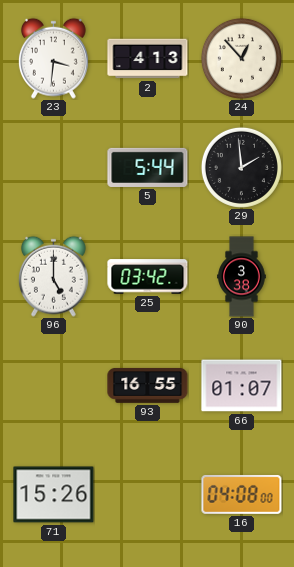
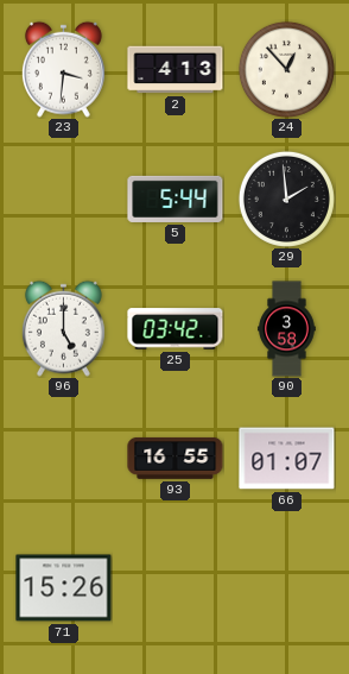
90: 3:38 -> 3:58
16: 04:08 -> none
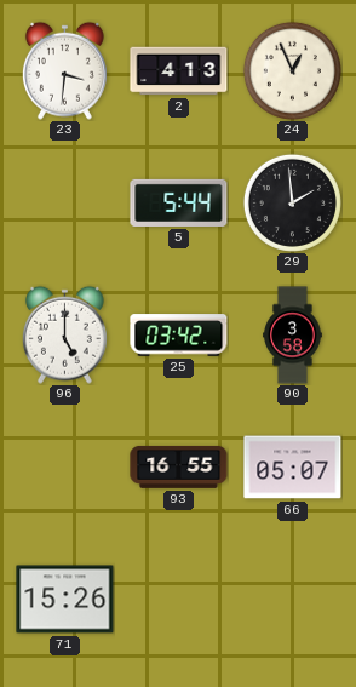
24: 12:53 -> 12:56
66: 01:07 -> 05:07
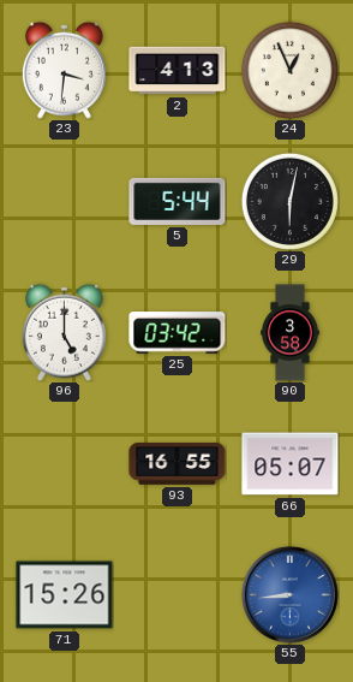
29: 1:59 -> 6:02
55: none -> 8:44
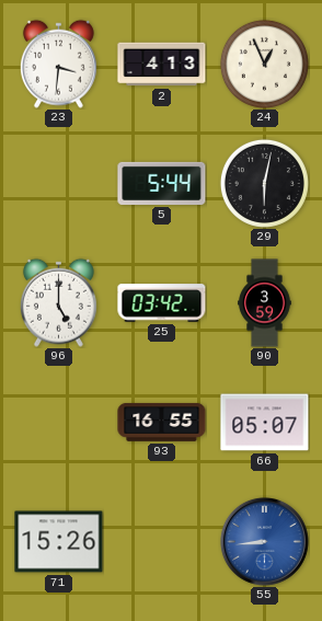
90: 3:58 -> 3:59
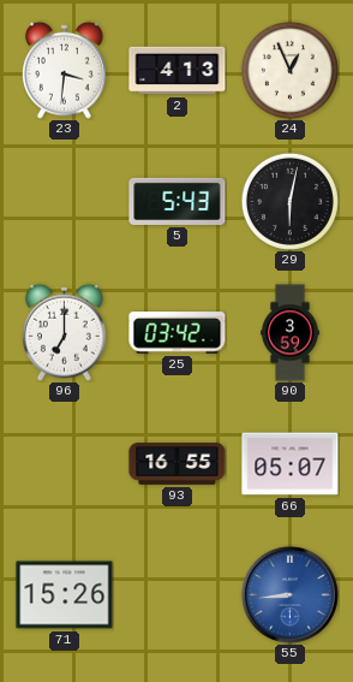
5: 5:44 -> 5:43
96: 5:00 -> 7:00
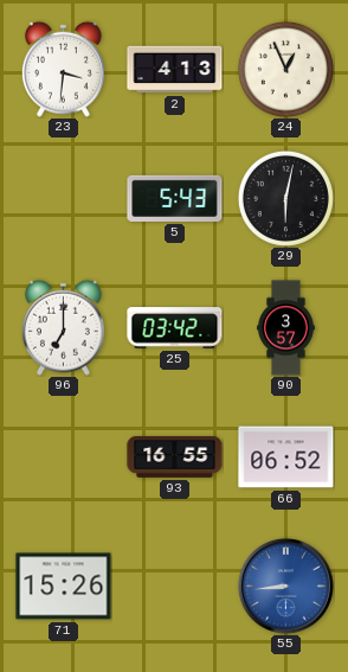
90: 3:59 -> 3:57
66: 05:07 -> 06:52
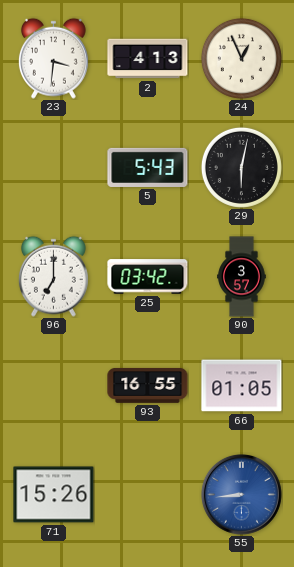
66: 06:52 -> 01:05
